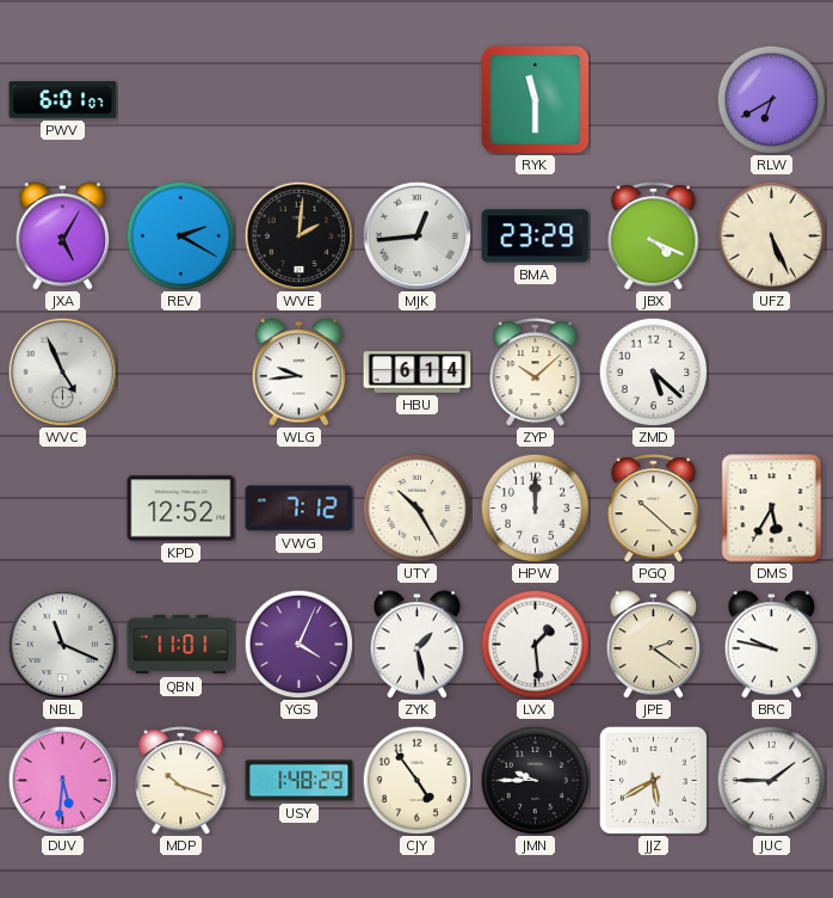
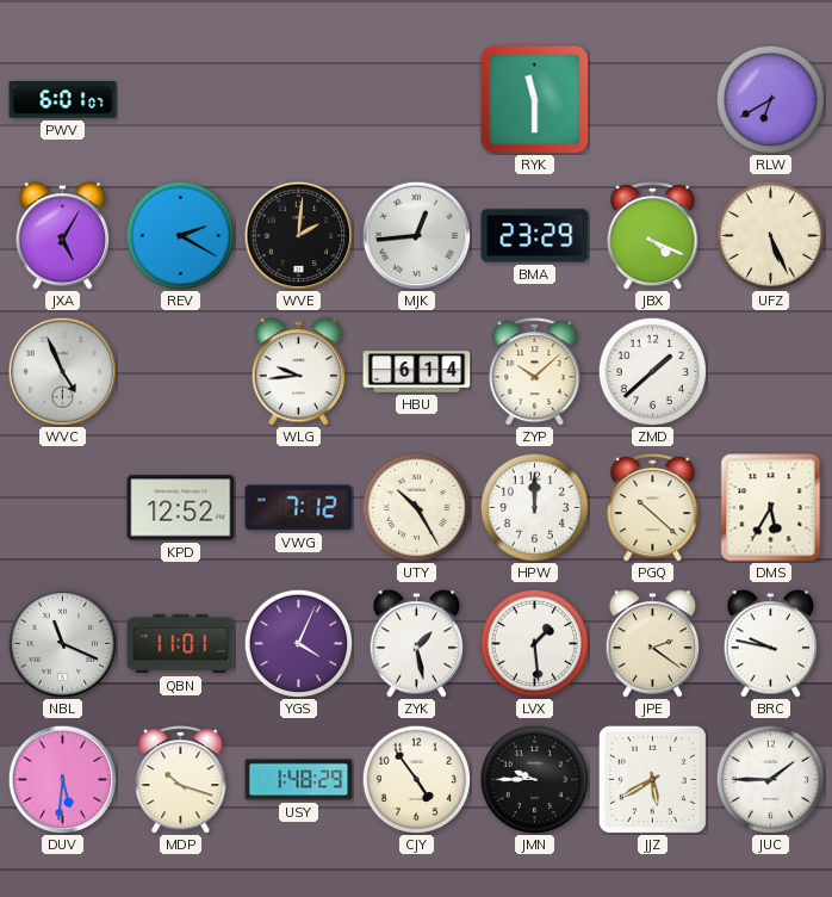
ZMD: 5:22 -> 1:38
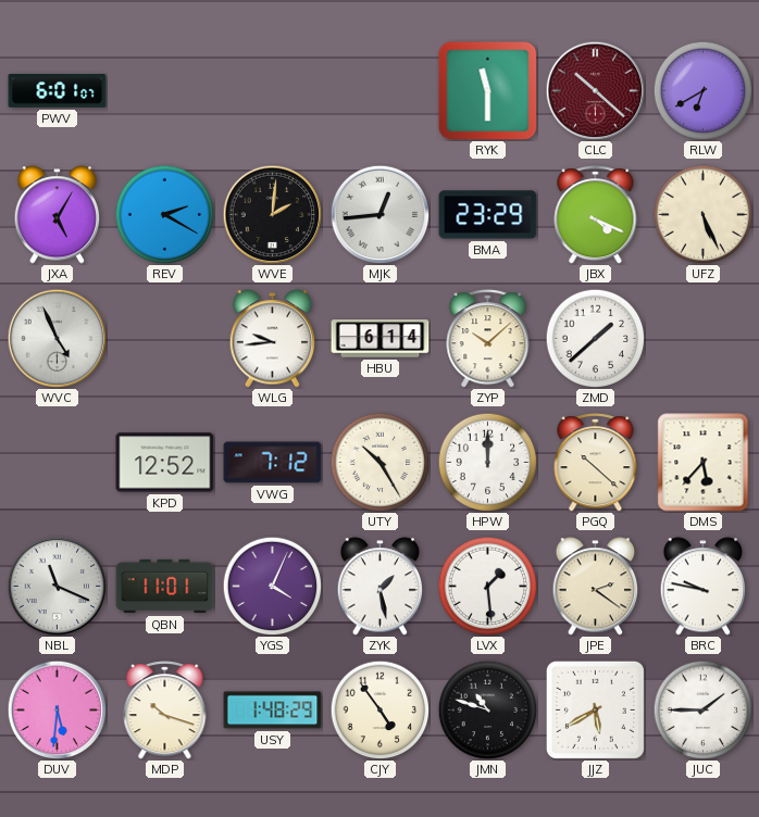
CLC: none -> 10:22
DMS: 5:35 -> 5:37
JMN: 9:45 -> 10:48
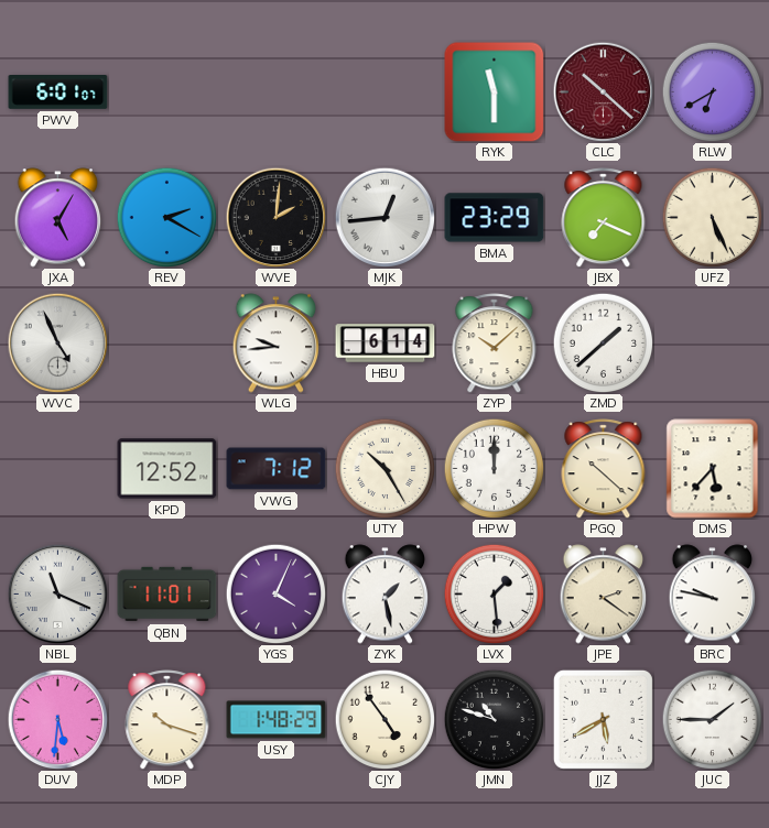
JBX: 4:19 -> 7:19
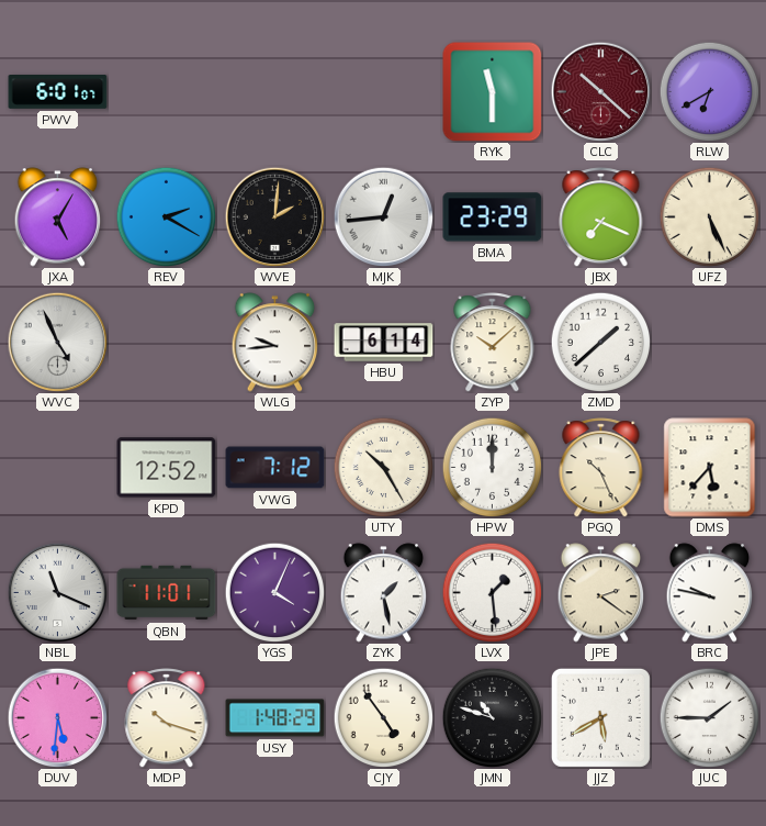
PGQ: 10:22 -> 10:26
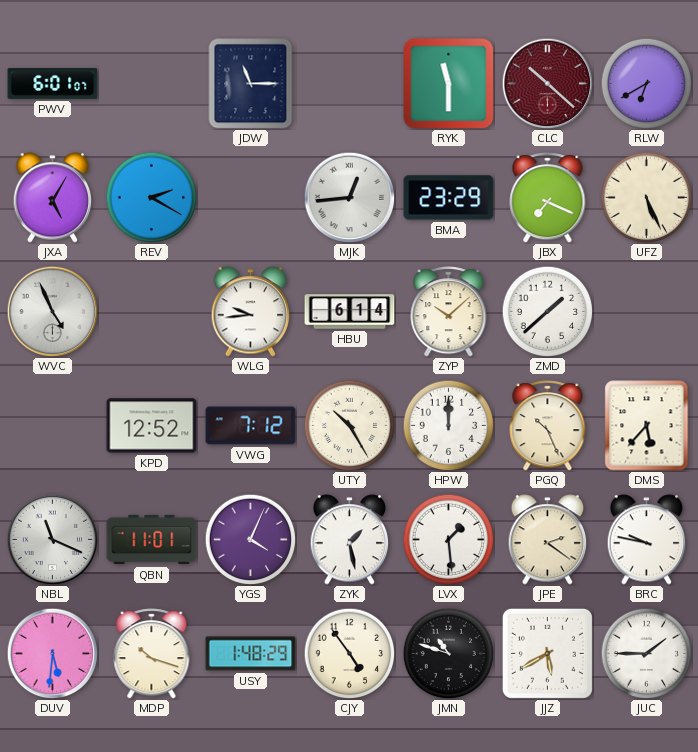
JDW: none -> 11:15
WVE: 2:01 -> none
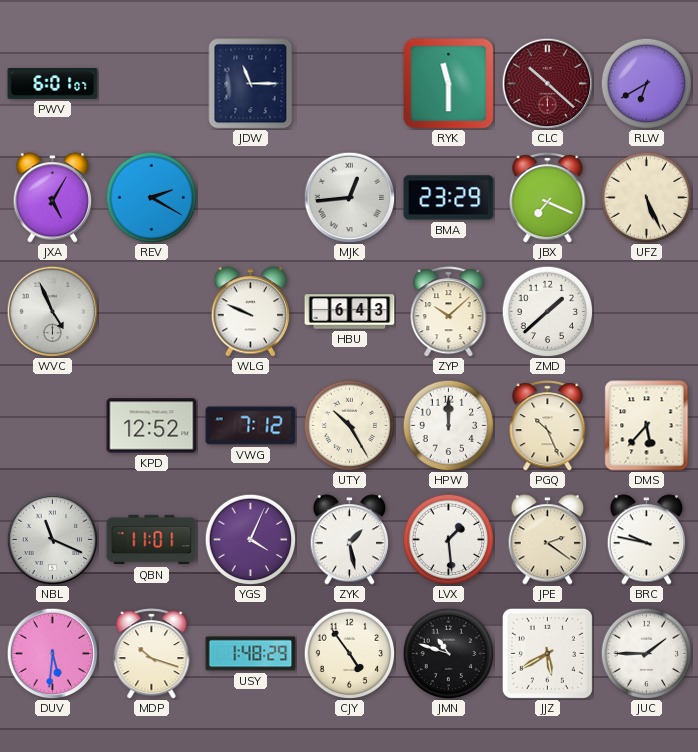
WLG: 9:44 -> 9:49
HBU: 6:14 -> 6:43
